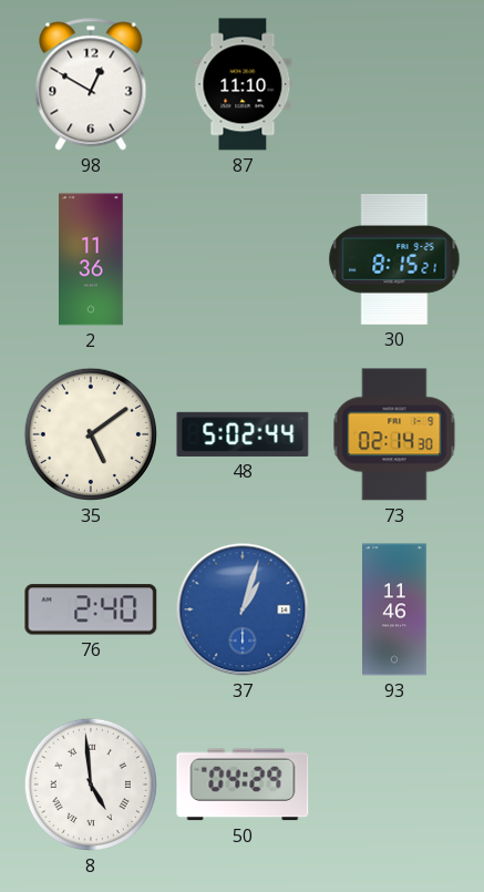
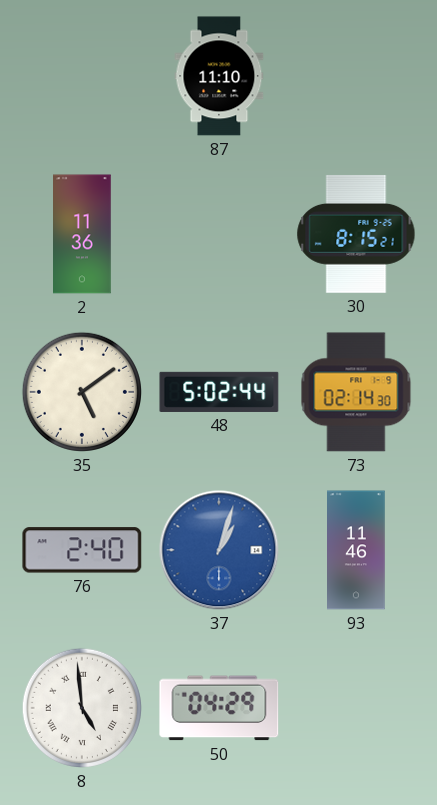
98: 12:50 -> none
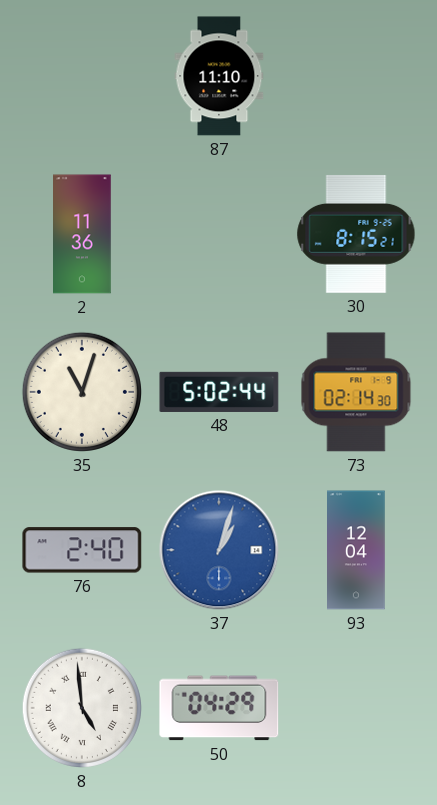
35: 5:09 -> 11:03
93: 11:46 -> 12:04
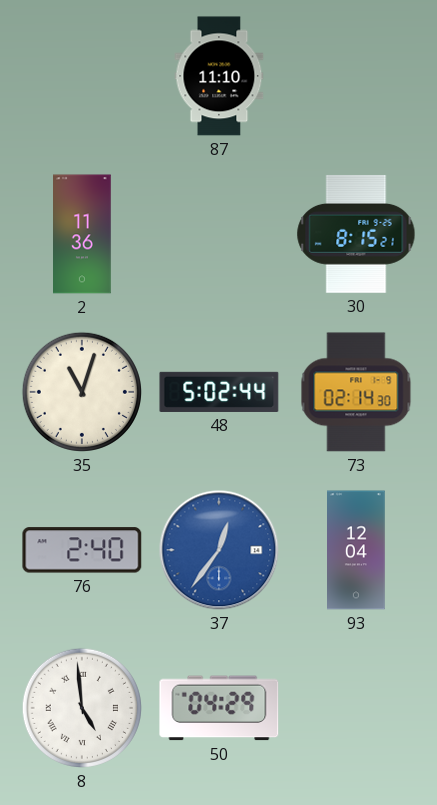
37: 1:03 -> 12:36
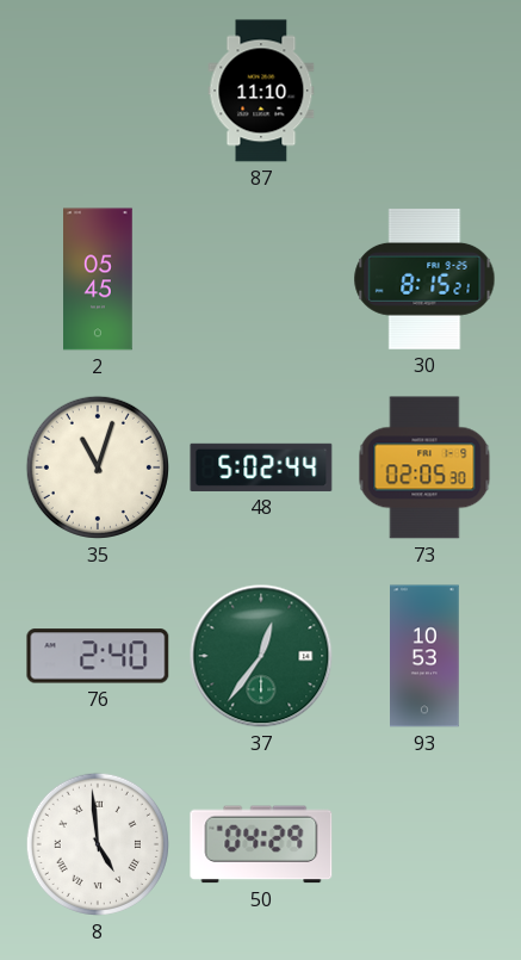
2: 11:36 -> 05:45
73: 02:14 -> 02:05
37 dial: blue -> green
93: 12:04 -> 10:53
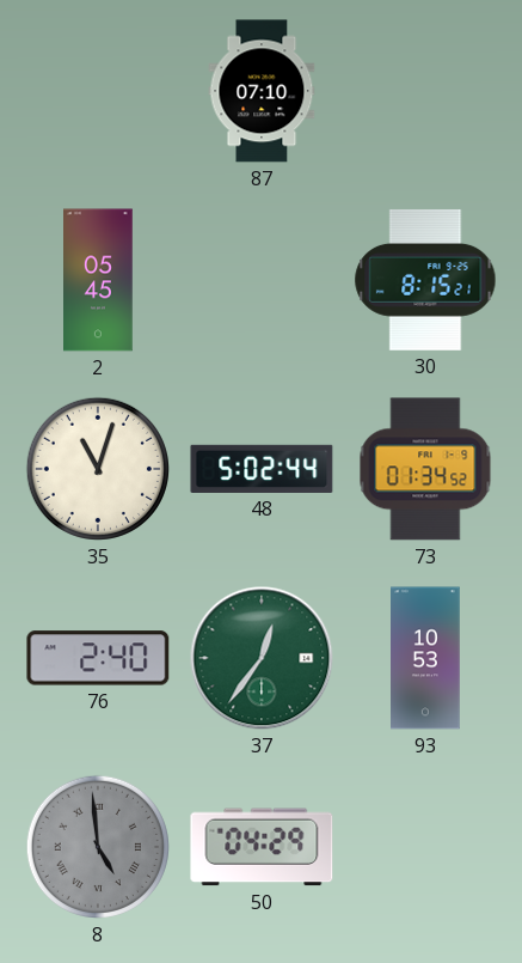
87: 11:10 -> 07:10
73: 02:05 -> 01:34
8 dial: white -> grey
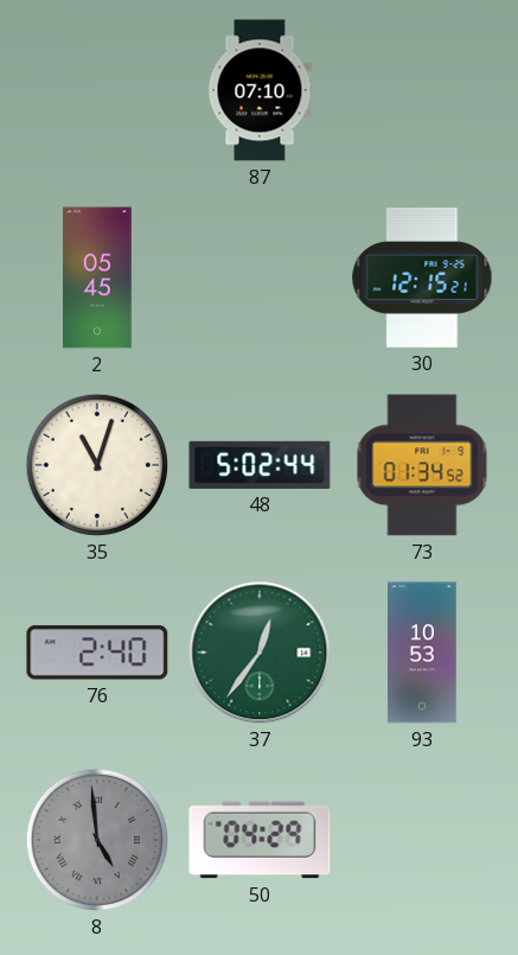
30: 8:15 -> 12:15
